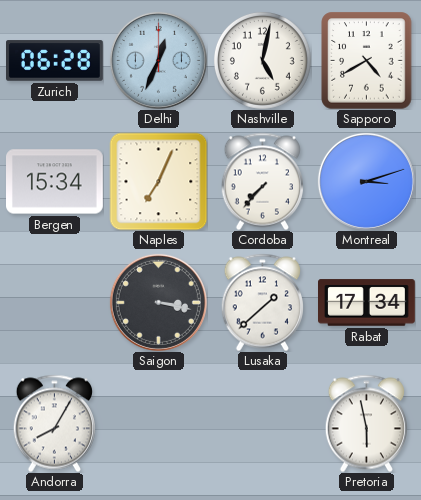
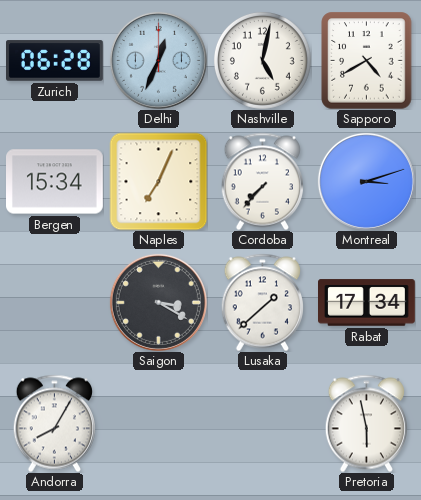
Saigon: 3:17 -> 3:20
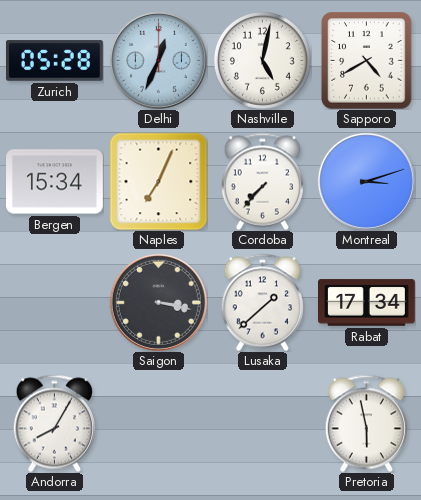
Zurich: 06:28 -> 05:28
Saigon: 3:20 -> 3:17
